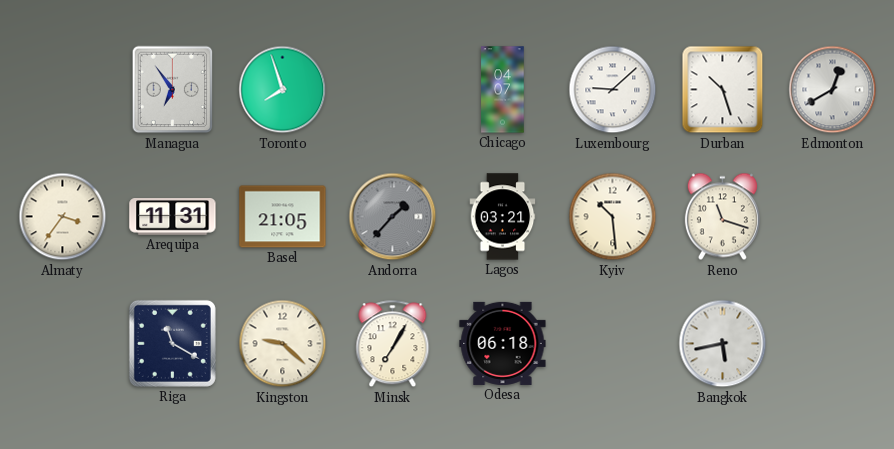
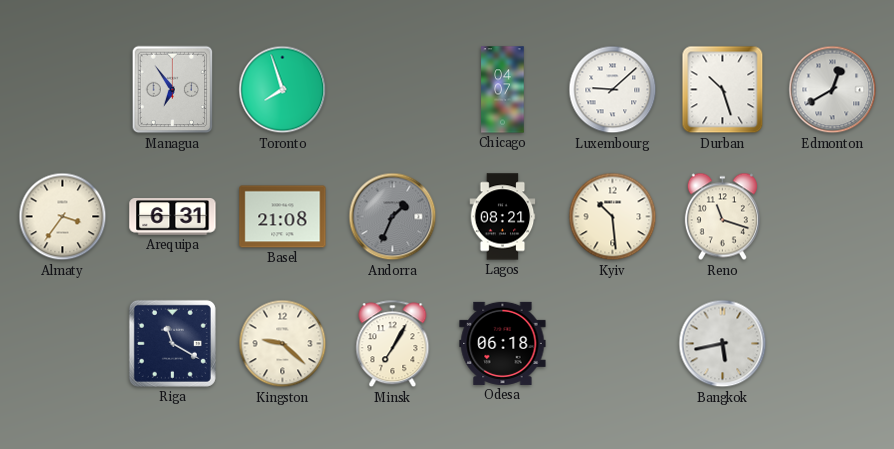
Arequipa: 11:31 -> 6:31
Basel: 21:05 -> 21:08
Andorra: 1:37 -> 1:34
Lagos: 03:21 -> 08:21
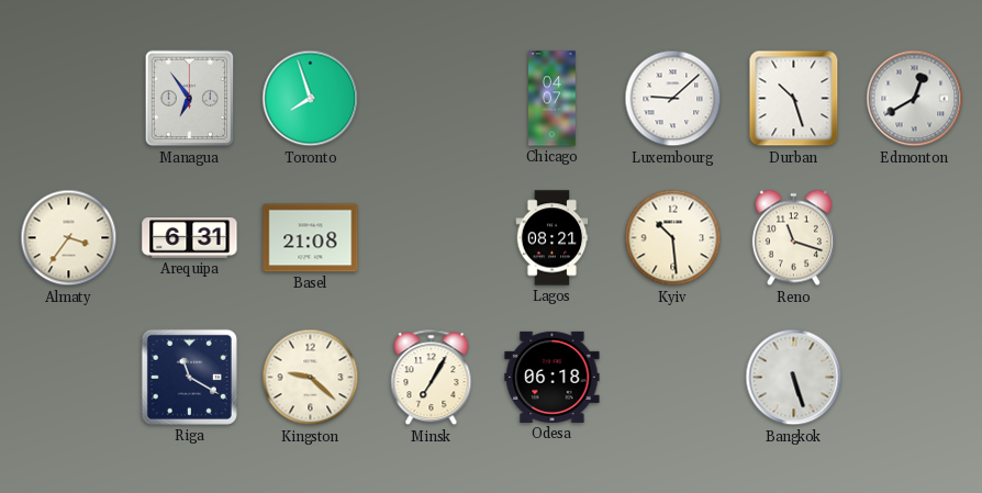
Andorra: 1:34 -> none
Bangkok: 5:43 -> 5:27
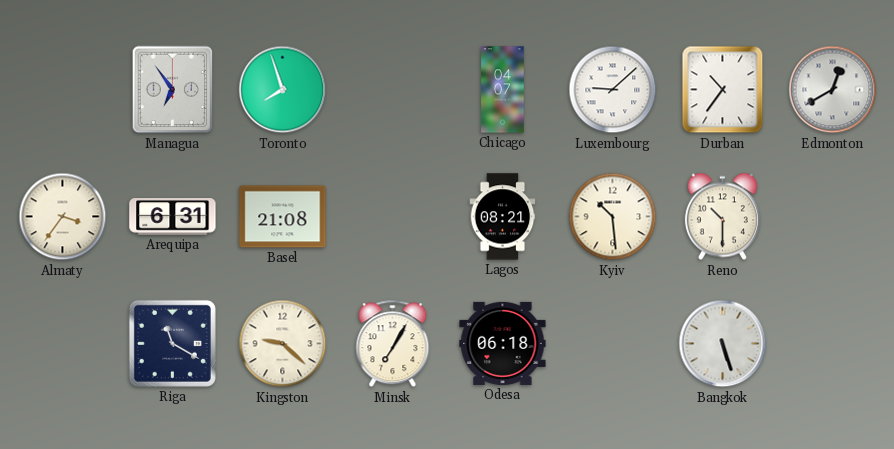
Durban: 10:27 -> 10:36
Reno: 11:18 -> 10:30
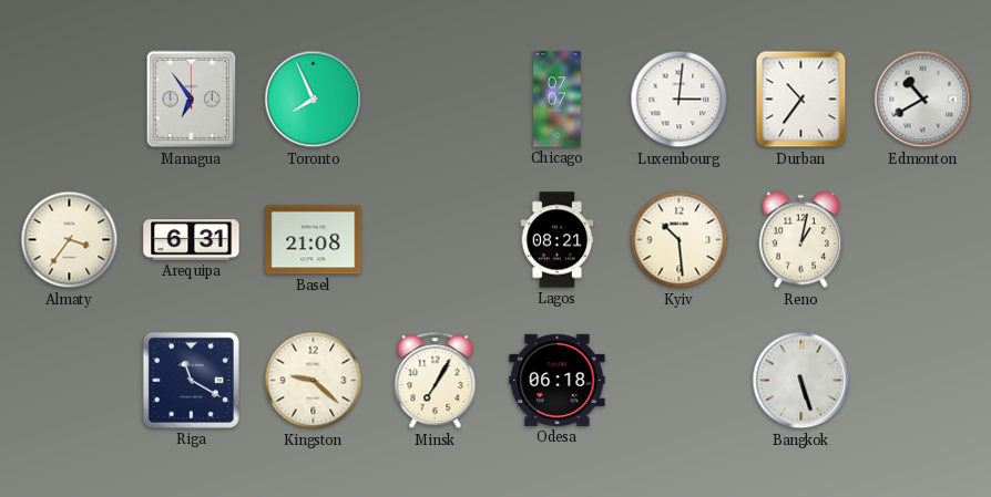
Toronto: 7:57 -> 7:56
Chicago: 04:07 -> 07:07
Luxembourg: 9:08 -> 3:01
Edmonton: 12:40 -> 10:40
Reno: 10:30 -> 1:02
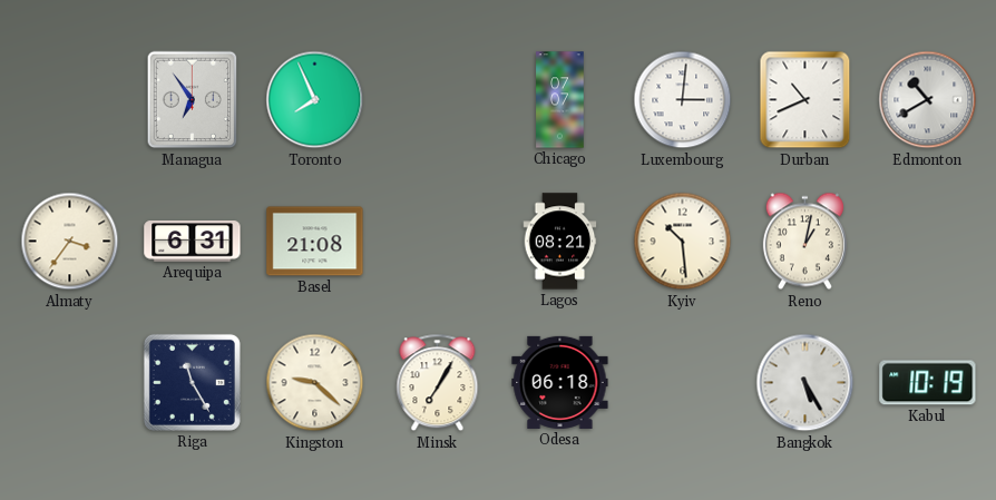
Durban: 10:36 -> 10:41
Riga: 11:20 -> 11:25
Bangkok: 5:27 -> 5:25
Kabul: none -> 10:19
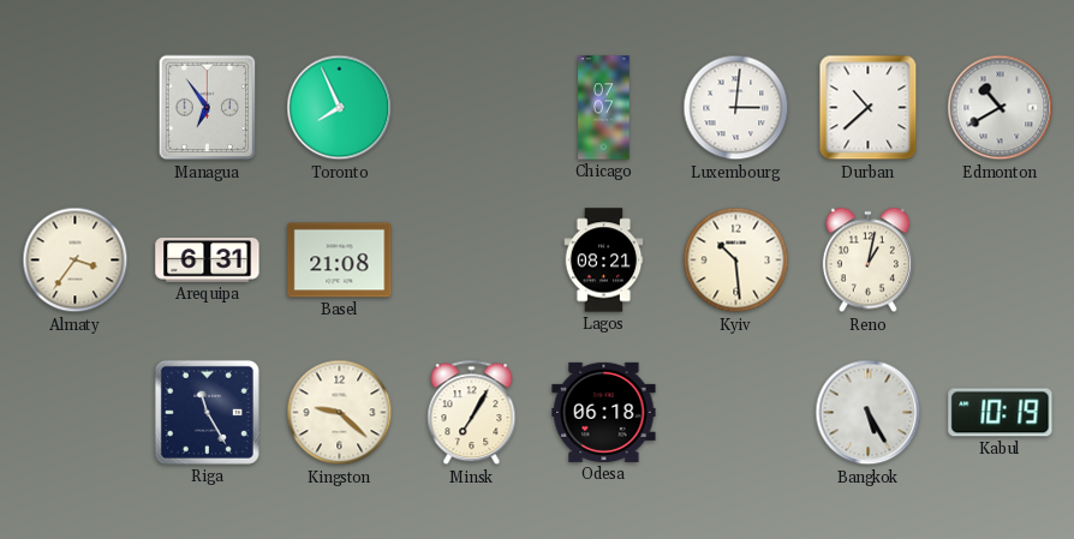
Durban: 10:41 -> 10:38
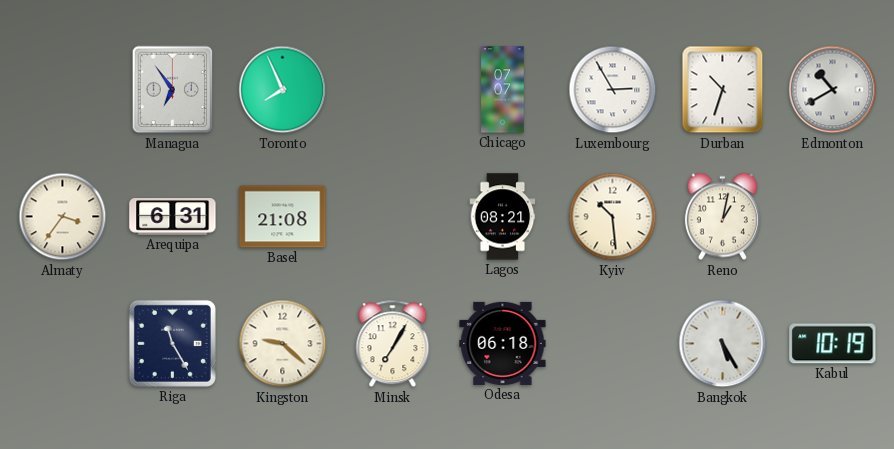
Luxembourg: 3:01 -> 2:55
Durban: 10:38 -> 10:33
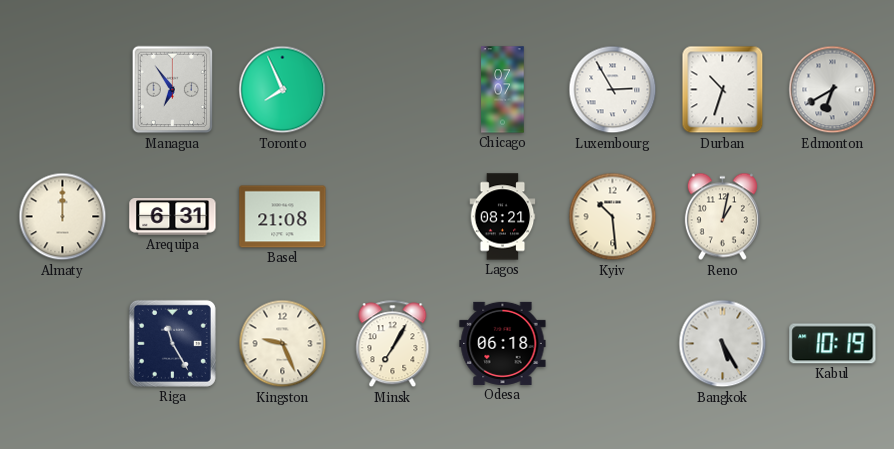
Edmonton: 10:40 -> 6:40
Almaty: 3:36 -> 12:00
Kingston: 9:22 -> 9:26
